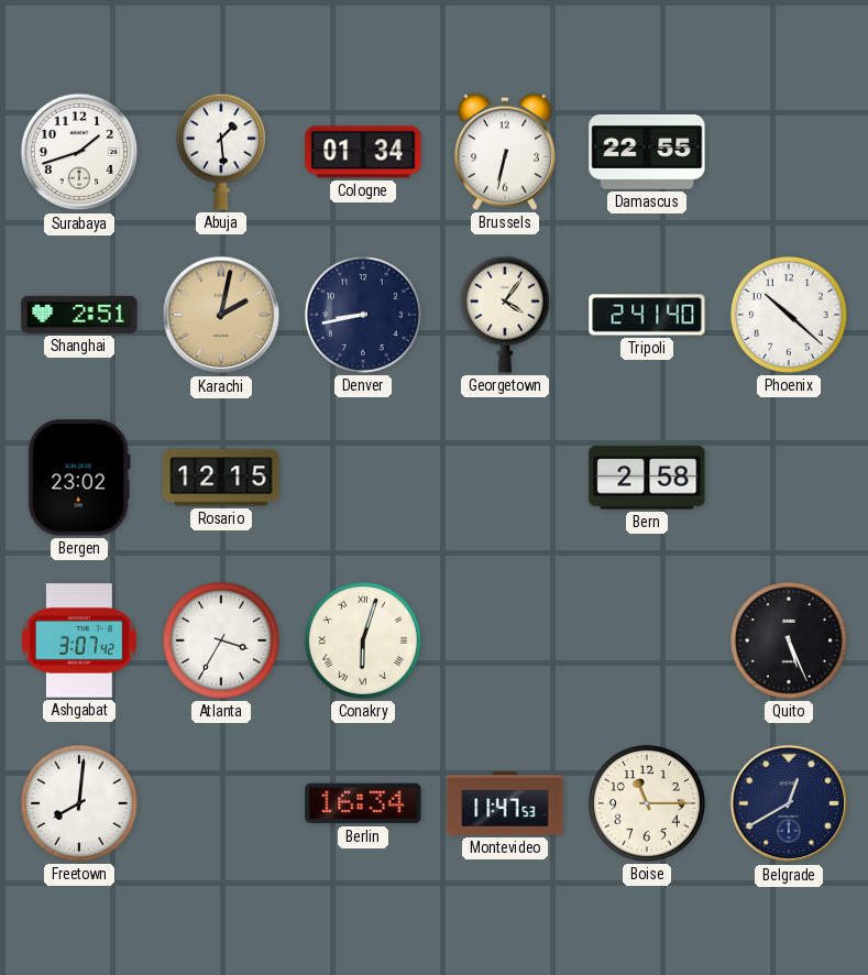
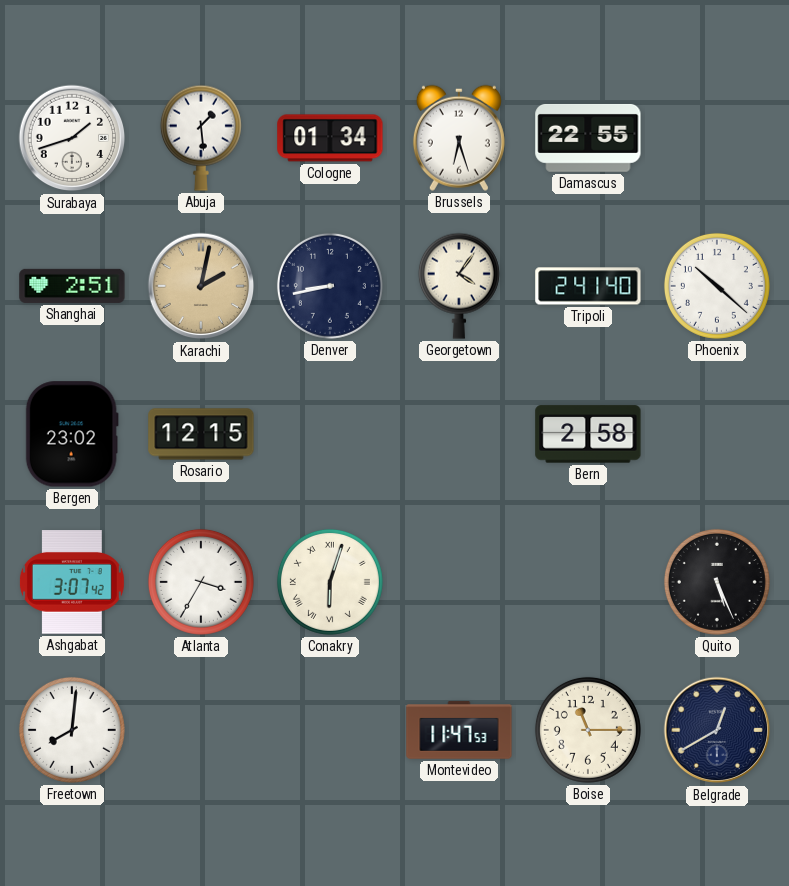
Brussels: 6:32 -> 6:27
Berlin: 16:34 -> none
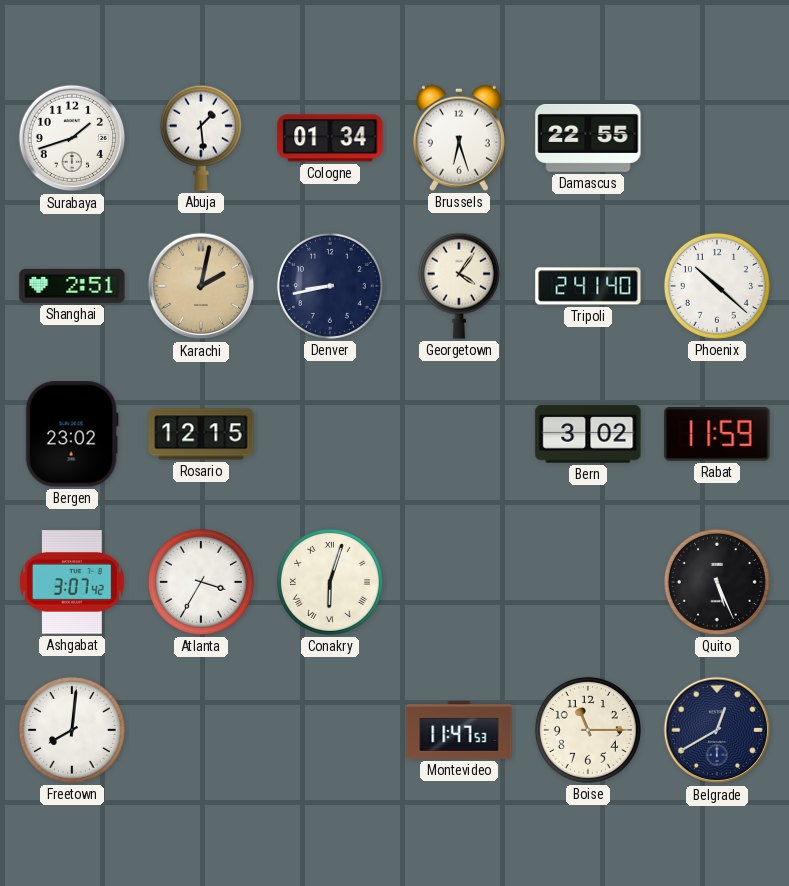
Bern: 2:58 -> 3:02
Rabat: none -> 11:59
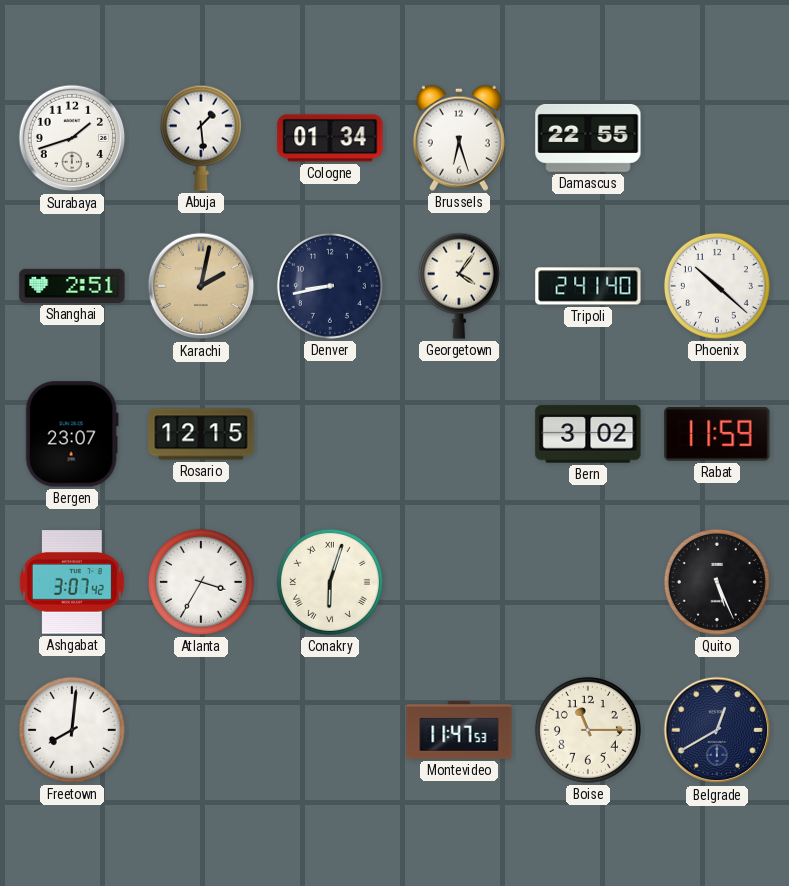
Bergen: 23:02 -> 23:07
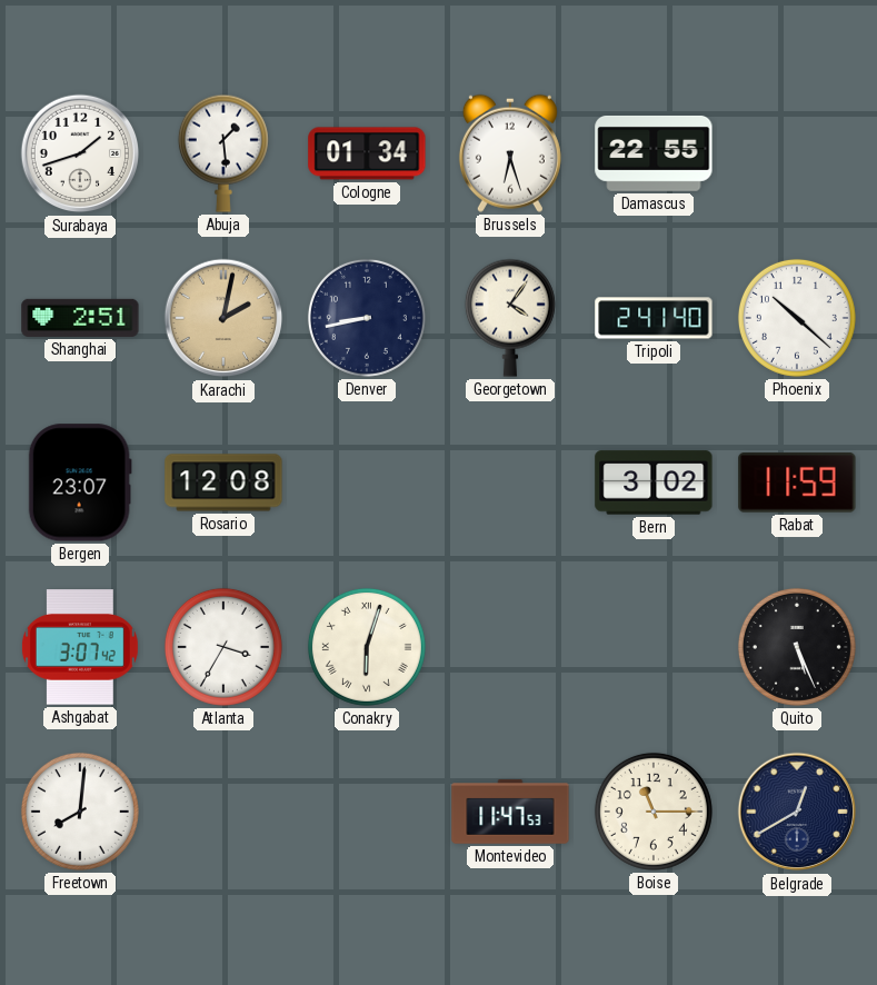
Rosario: 12:15 -> 12:08
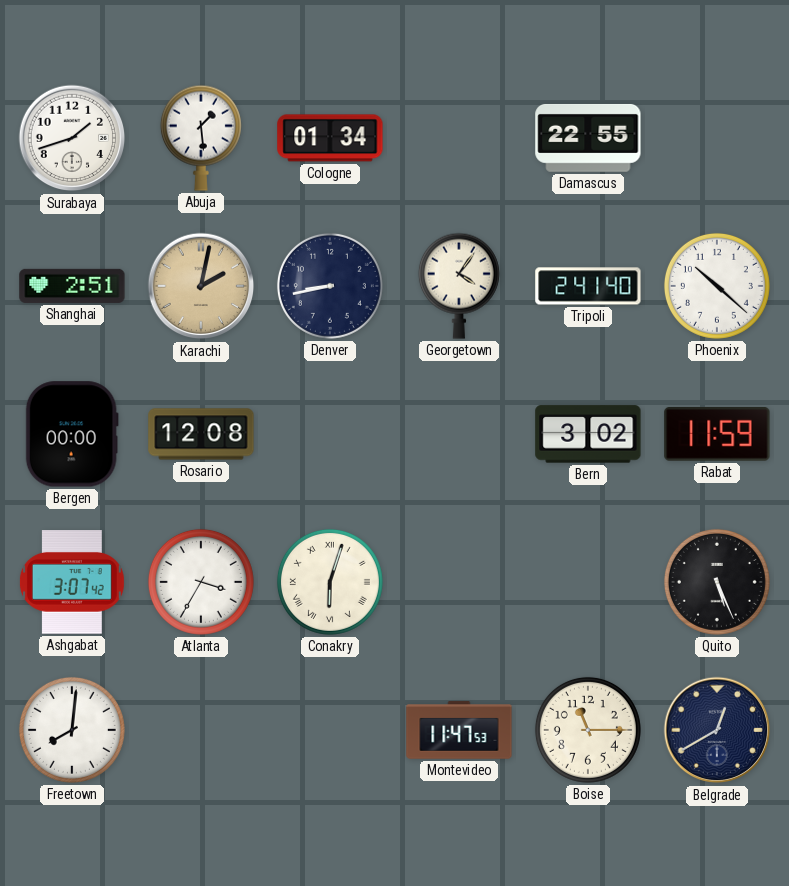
Brussels: 6:27 -> none
Bergen: 23:07 -> 00:00
